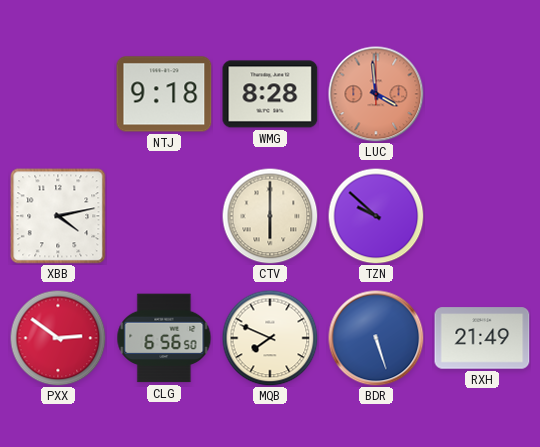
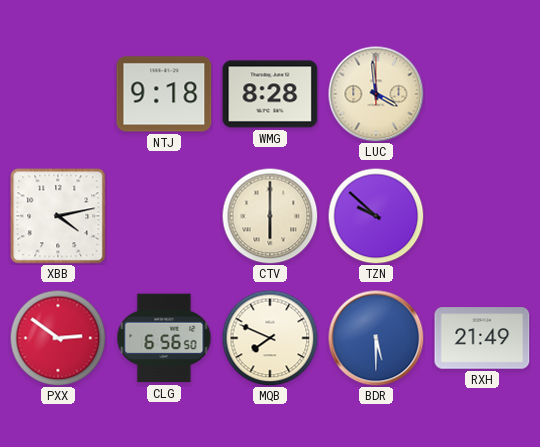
LUC dial: salmon -> cream
BDR: 5:27 -> 5:30
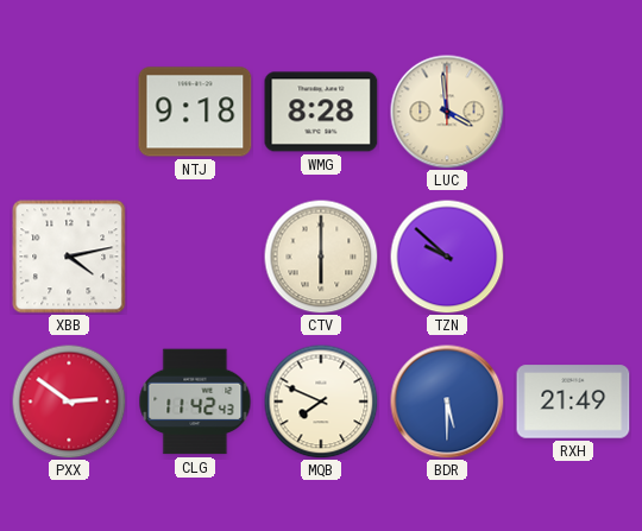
CLG: 6:56 -> 11:42
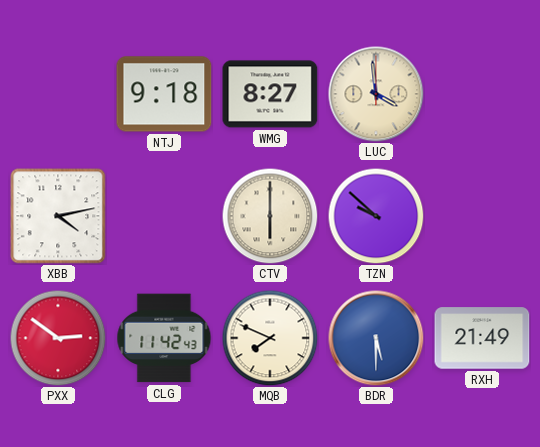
WMG: 8:28 -> 8:27
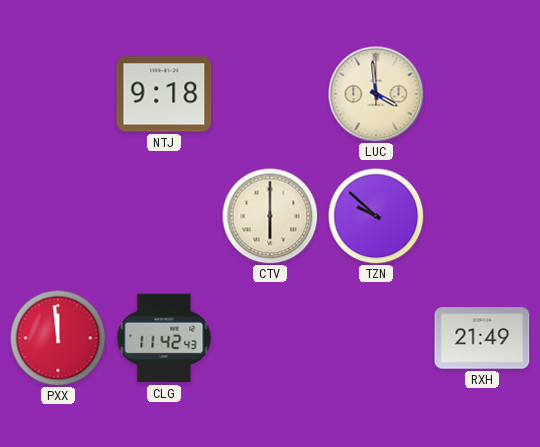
WMG: 8:27 -> none
XBB: 4:13 -> none
PXX: 2:51 -> 11:59
MQB: 7:49 -> none
BDR: 5:30 -> none
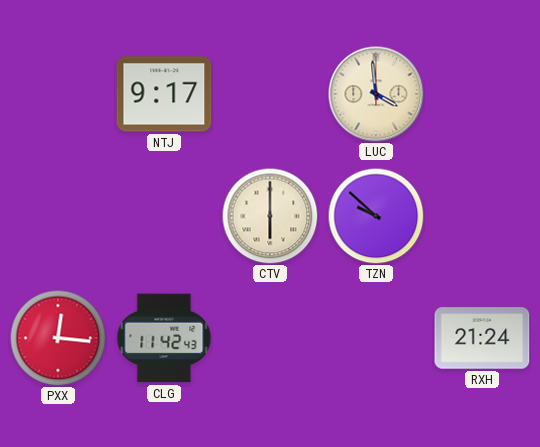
NTJ: 9:18 -> 9:17
PXX: 11:59 -> 12:16
RXH: 21:49 -> 21:24
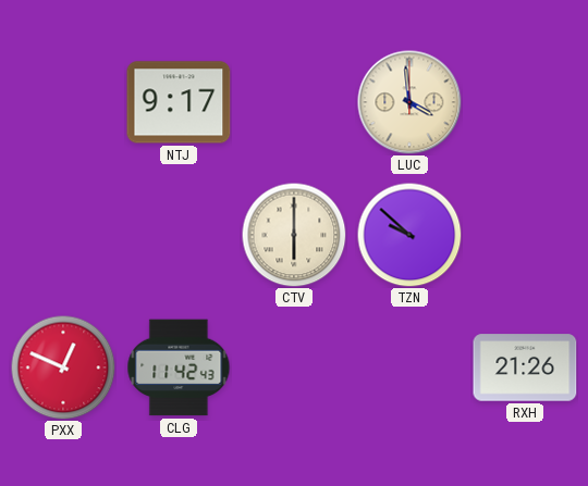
PXX: 12:16 -> 12:49
RXH: 21:24 -> 21:26
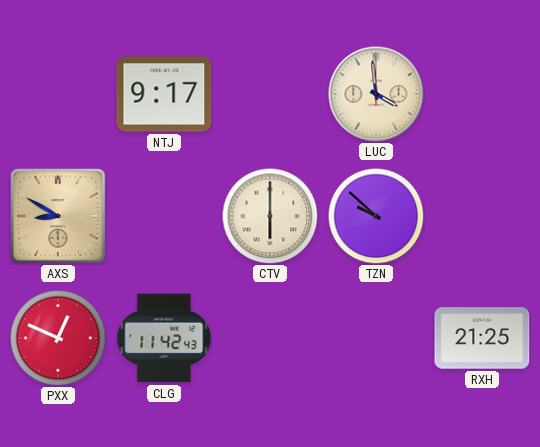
AXS: none -> 8:50
RXH: 21:26 -> 21:25
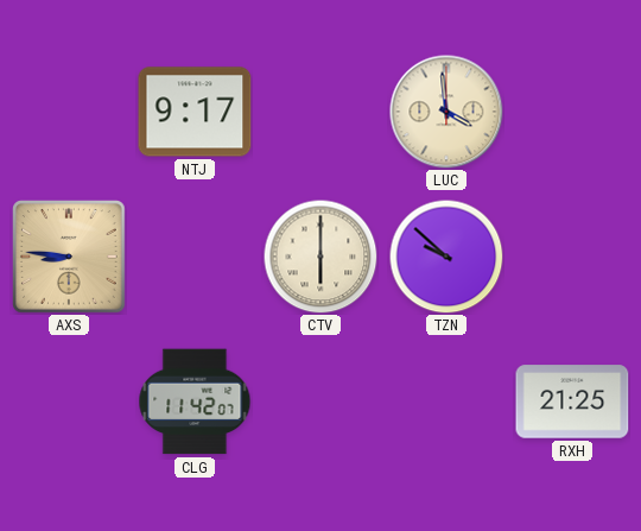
AXS: 8:50 -> 8:46
PXX: 12:49 -> none
CLG: 11:42:43 -> 11:42:07
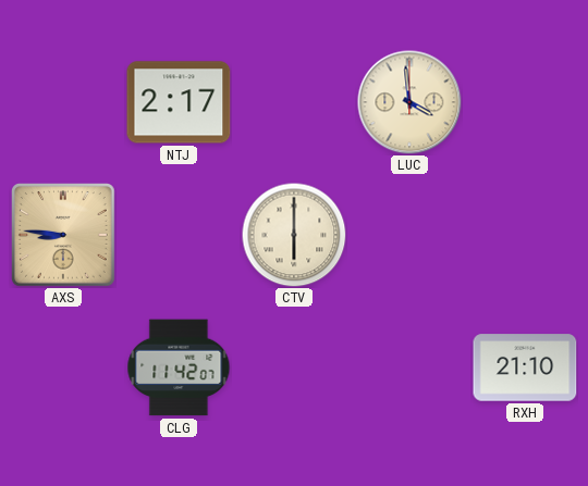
NTJ: 9:17 -> 2:17
TZN: 9:52 -> none
RXH: 21:25 -> 21:10
